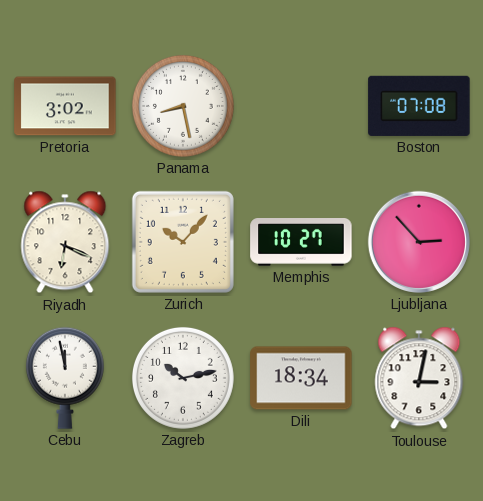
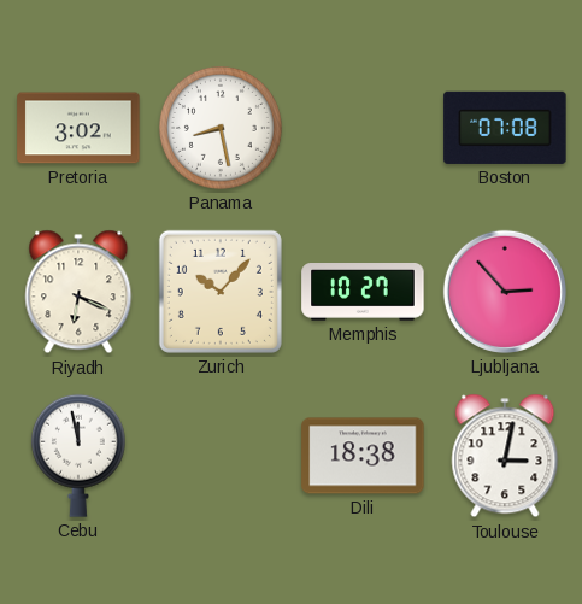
Zagreb: 10:13 -> none
Dili: 18:34 -> 18:38
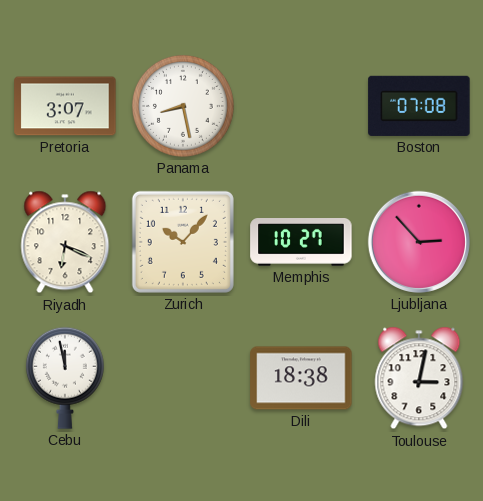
Pretoria: 3:02 -> 3:07
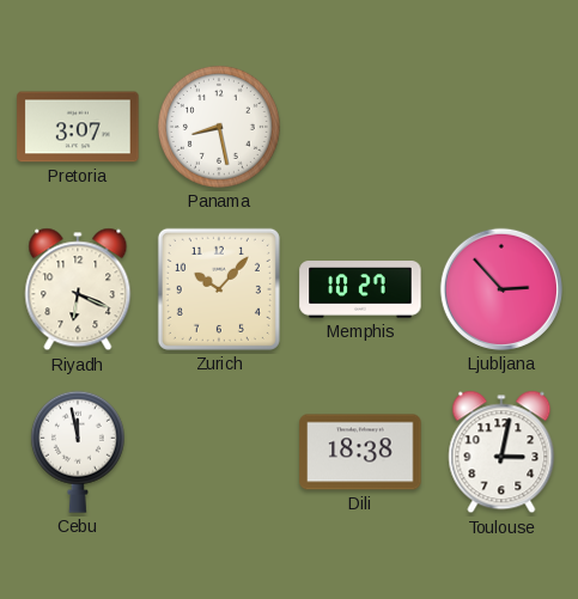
Boston: 07:08 -> none
